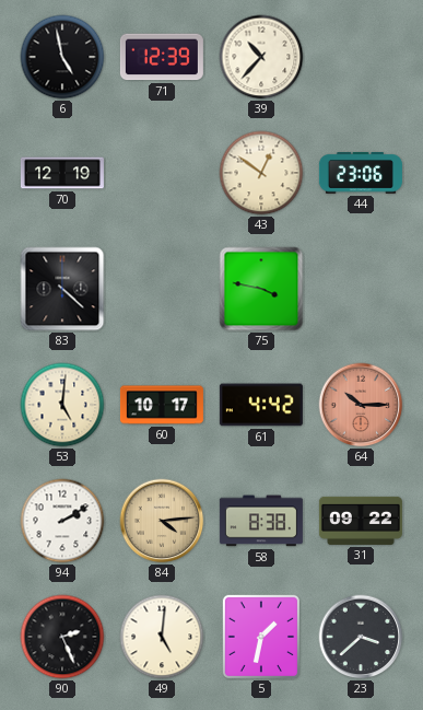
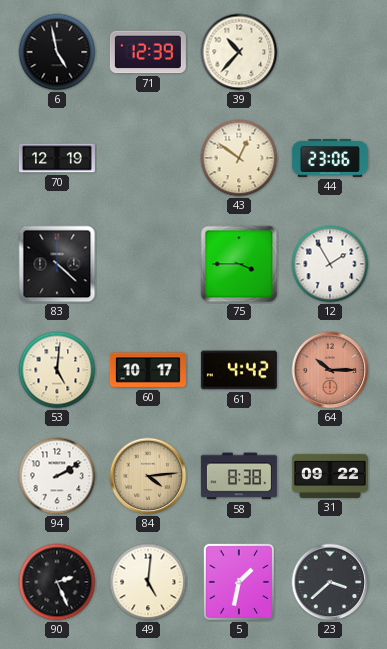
75: 3:47 -> 3:45
12: none -> 1:55
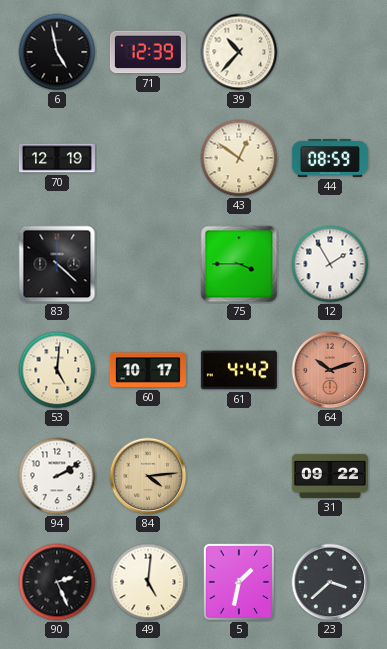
44: 23:06 -> 08:59
64: 10:15 -> 10:12
58: 8:38 -> none
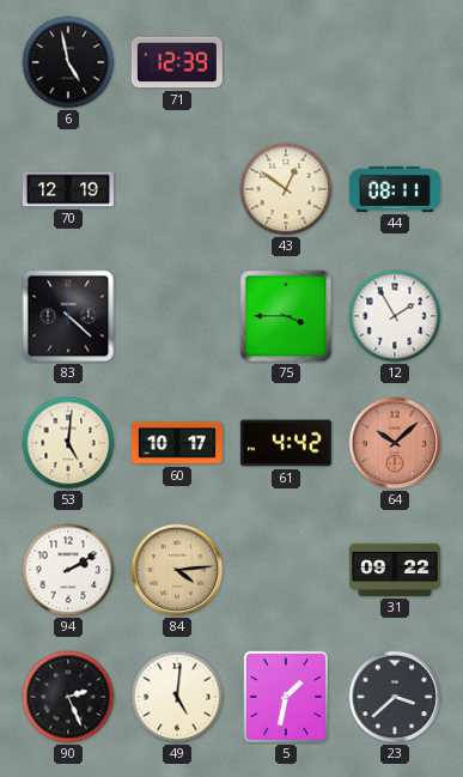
39: 10:37 -> none
44: 08:59 -> 08:11
64: 10:12 -> 10:08
